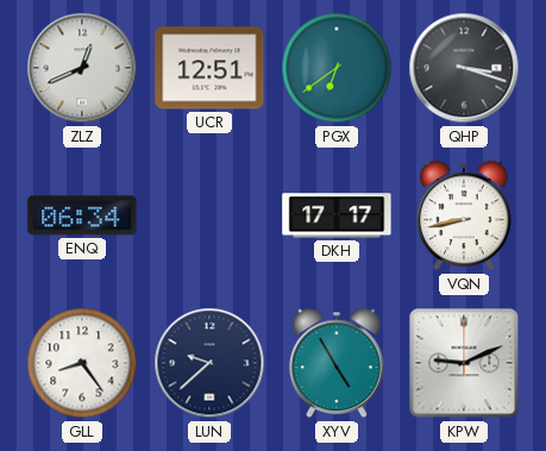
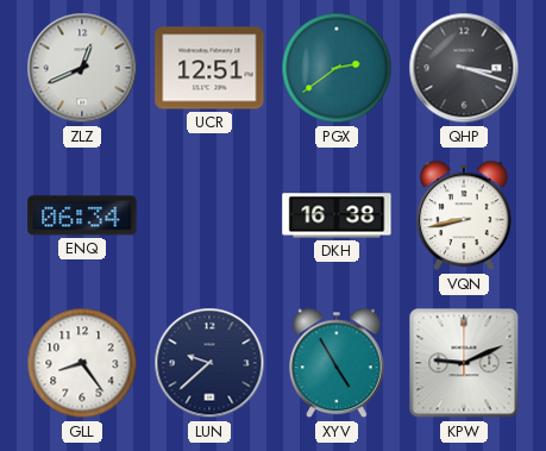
PGX: 6:39 -> 2:39
DKH: 17:17 -> 16:38
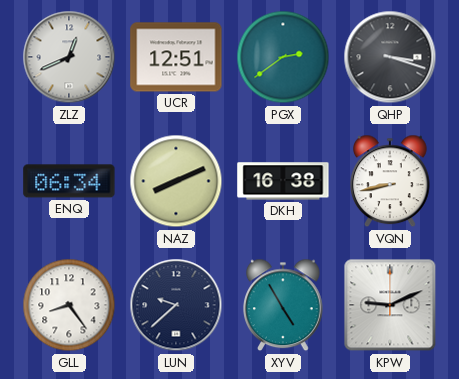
NAZ: none -> 8:11
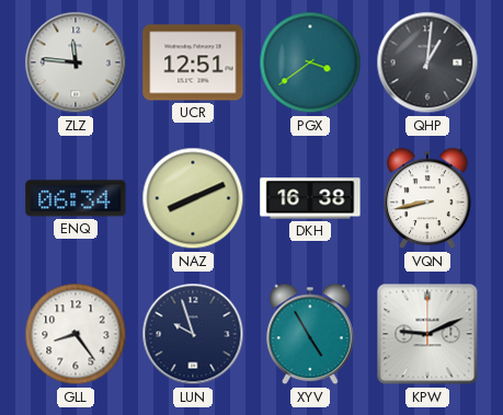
ZLZ: 12:41 -> 11:46
PGX: 2:39 -> 3:39
QHP: 3:18 -> 1:01
LUN: 9:38 -> 9:57
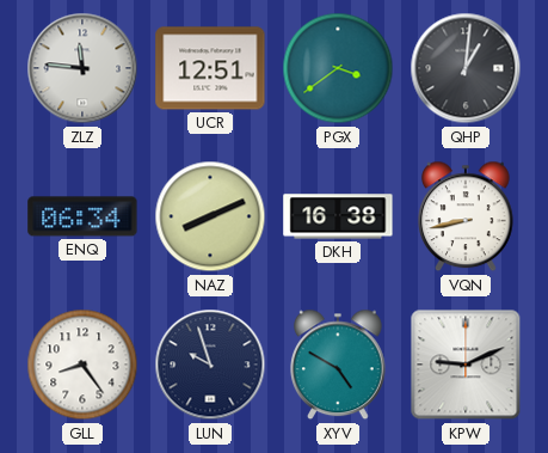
XYV: 4:55 -> 4:50
